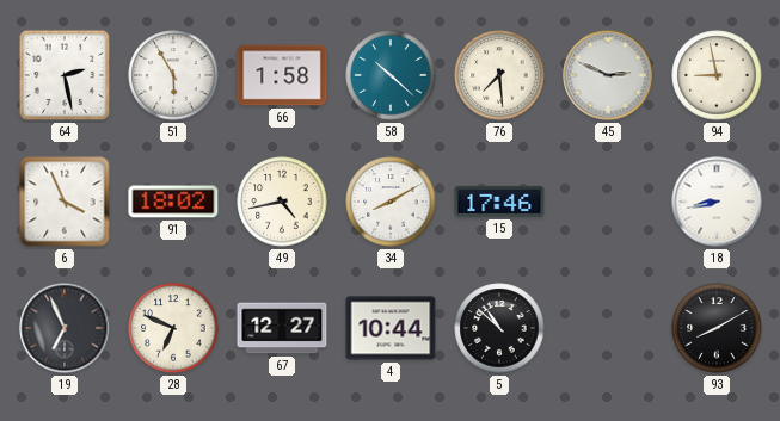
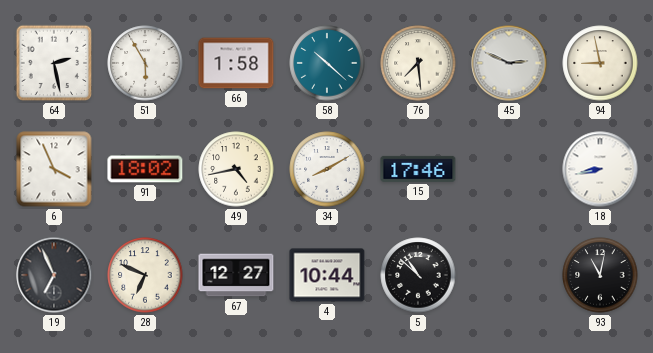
93: 8:10 -> 11:02
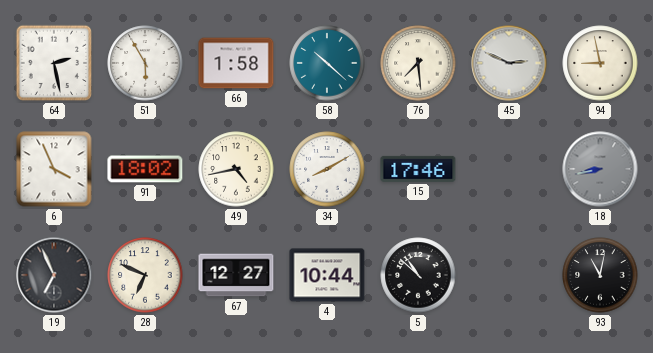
18 dial: white -> grey
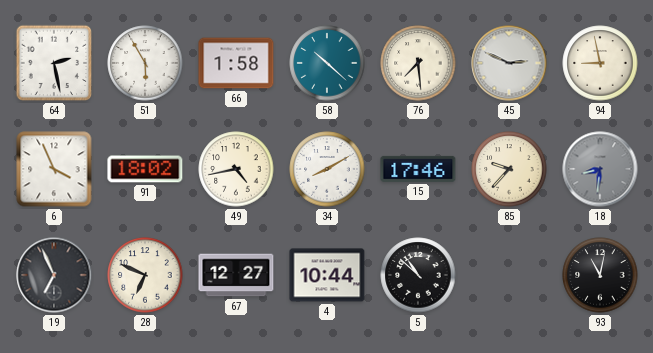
85: none -> 9:37
18: 8:43 -> 8:31
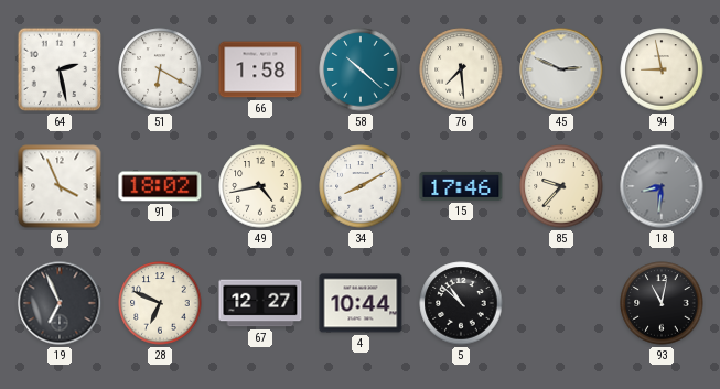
51: 5:55 -> 6:20
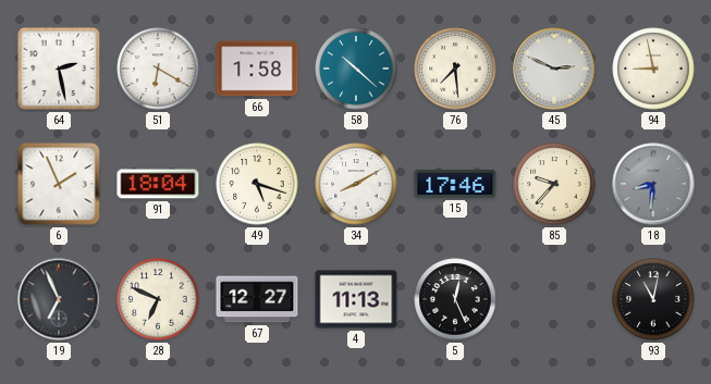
6: 3:56 -> 1:56
91: 18:02 -> 18:04
49: 4:43 -> 5:18
4: 10:44 -> 11:13
5: 10:52 -> 12:26
